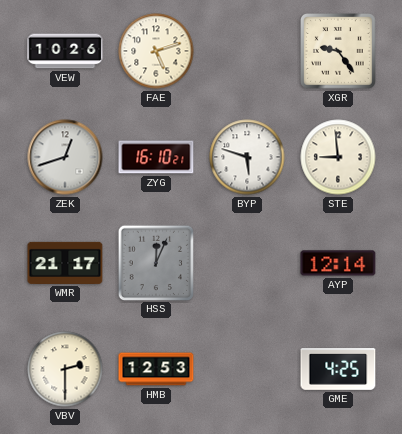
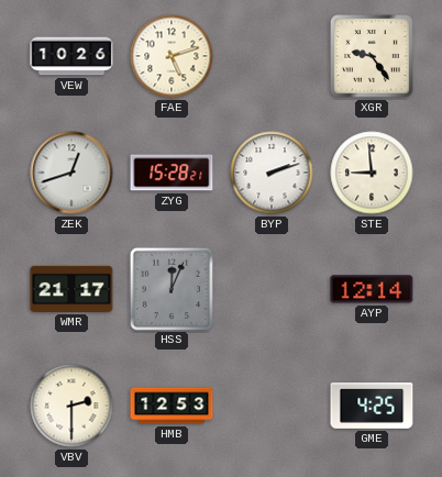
ZYG: 16:10 -> 15:28
BYP: 5:48 -> 2:12
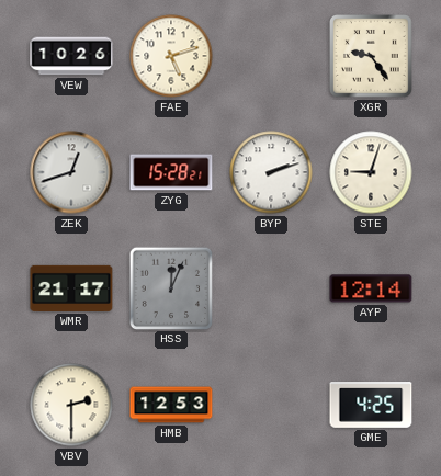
STE: 8:59 -> 9:03
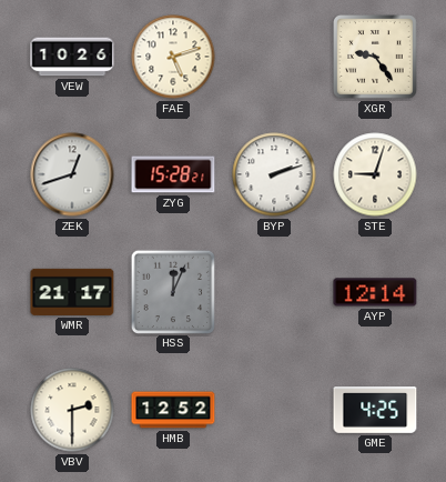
HMB: 12:53 -> 12:52
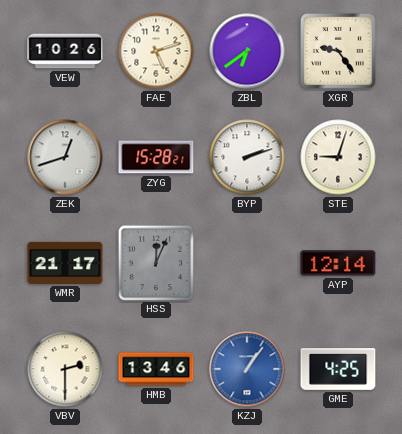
ZBL: none -> 6:39
HMB: 12:52 -> 13:46
KZJ: none -> 1:06
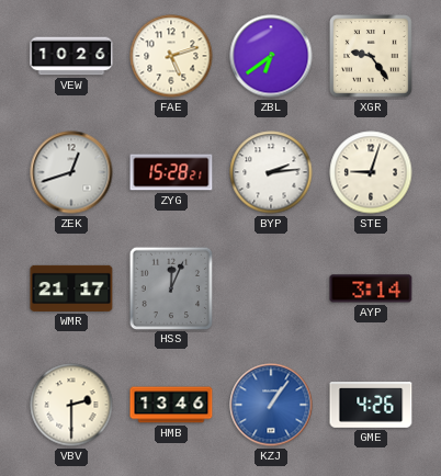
BYP: 2:12 -> 2:14
AYP: 12:14 -> 3:14
GME: 4:25 -> 4:26
